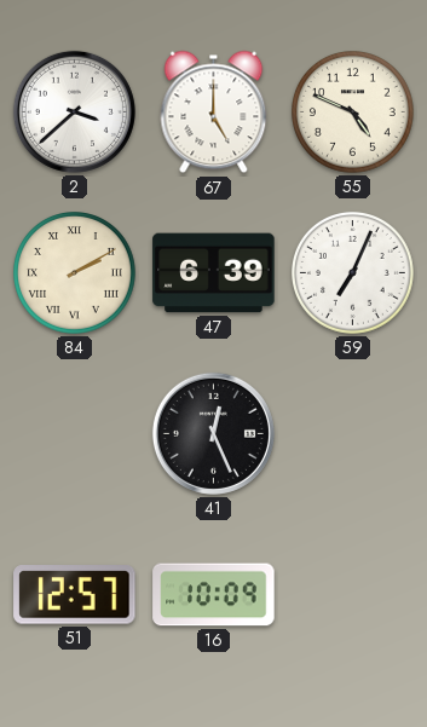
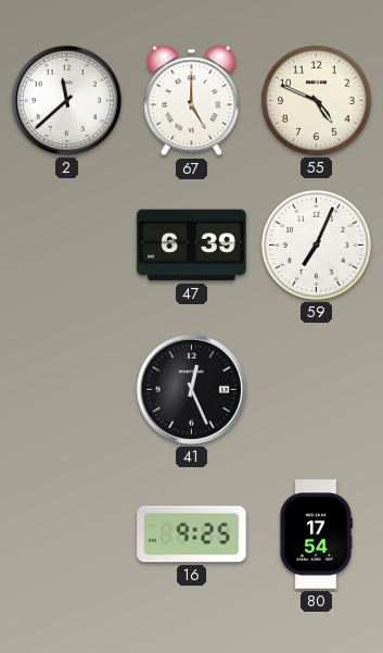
2: 3:38 -> 11:38
84: 2:10 -> none
51: 12:57 -> none
16: 10:09 -> 9:25
80: none -> 17:54
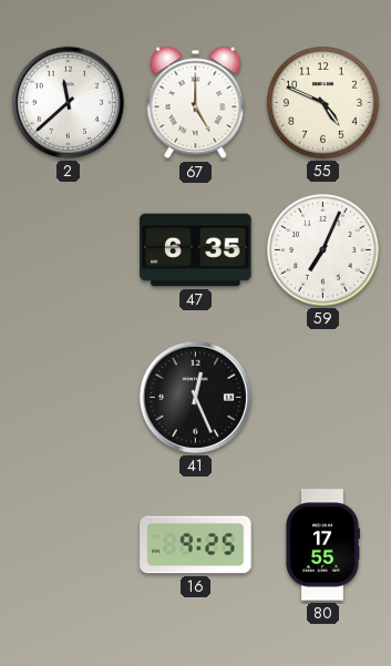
47: 6:39 -> 6:35
80: 17:54 -> 17:55
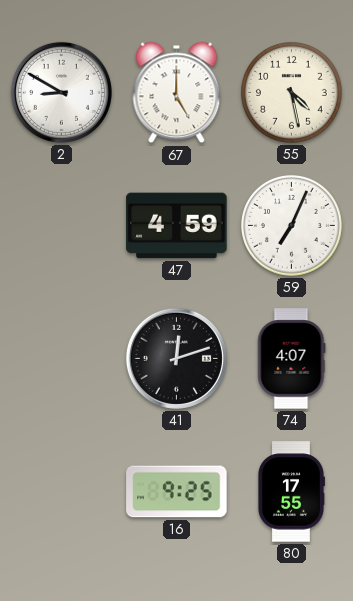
2: 11:38 -> 8:50
55: 4:49 -> 4:28
47: 6:35 -> 4:59
41: 12:26 -> 12:12
74: none -> 4:07
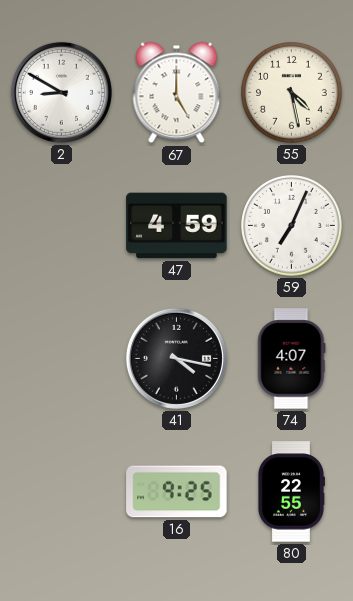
41: 12:12 -> 4:17
80: 17:55 -> 22:55
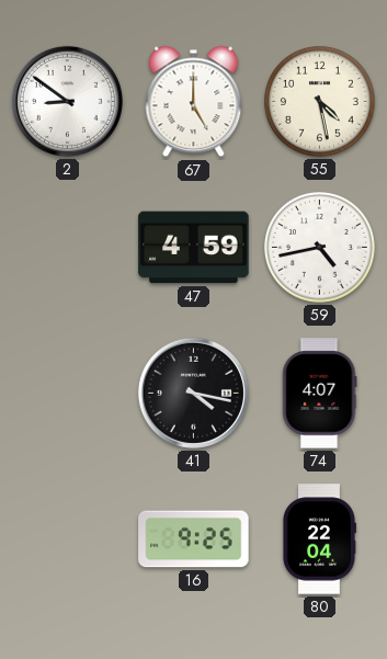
2: 8:50 -> 8:51
59: 7:04 -> 4:43
80: 22:55 -> 22:04
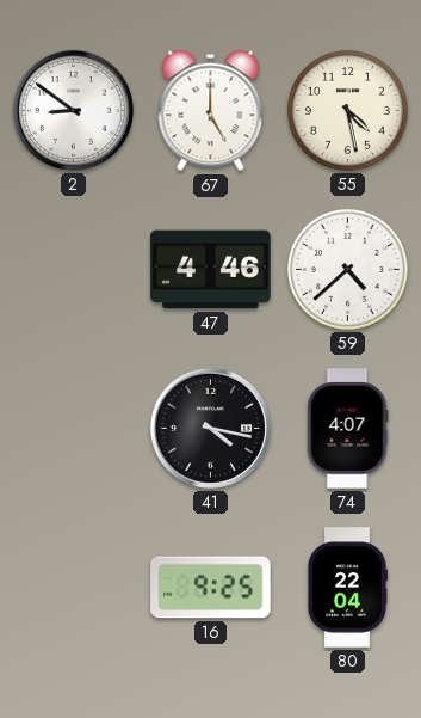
47: 4:59 -> 4:46
59: 4:43 -> 4:38
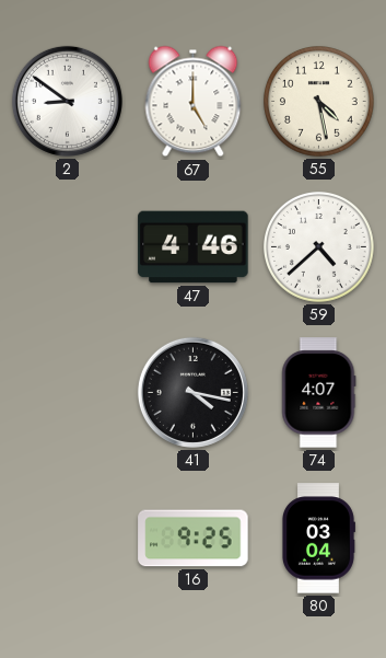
80: 22:04 -> 03:04
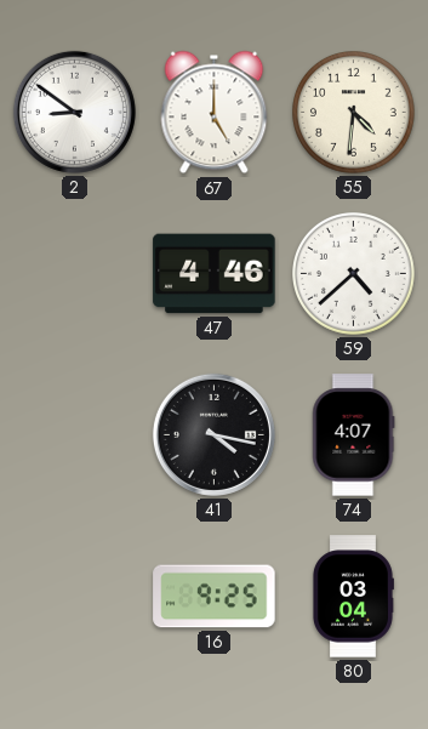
55: 4:28 -> 4:31
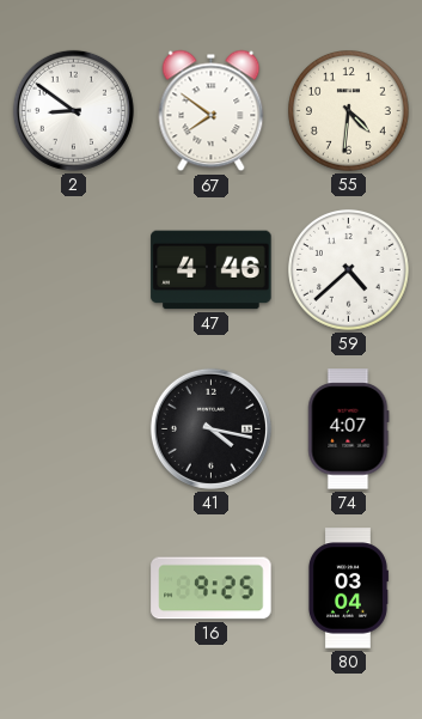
67: 5:00 -> 7:51
